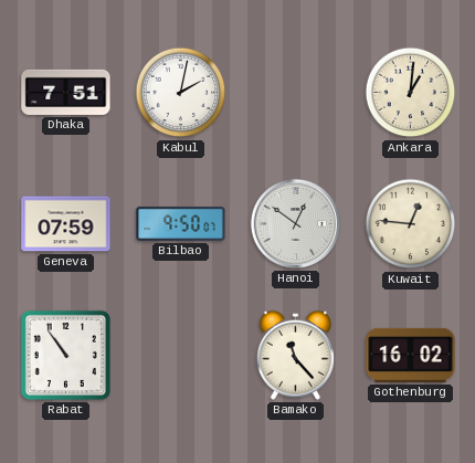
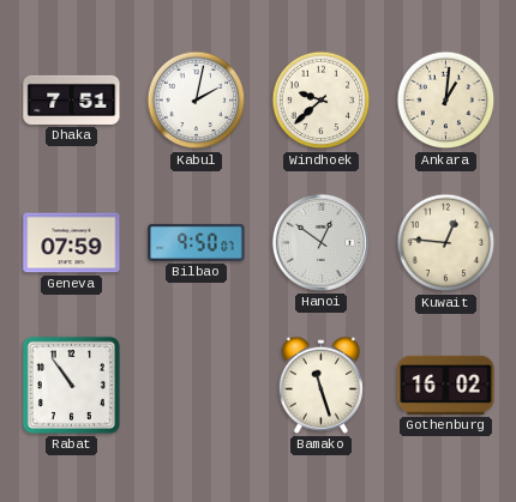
Windhoek: none -> 9:38
Bamako: 11:23 -> 11:27
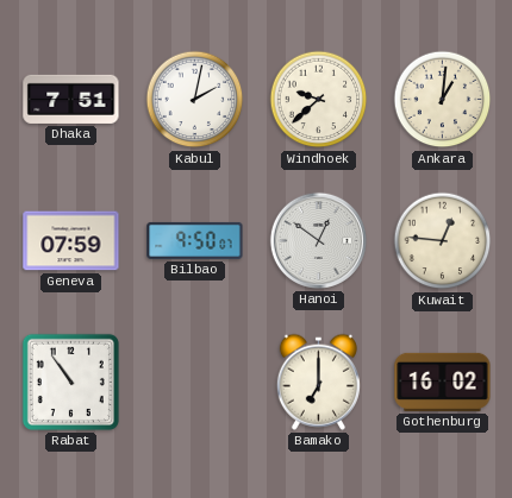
Bamako: 11:27 -> 7:00
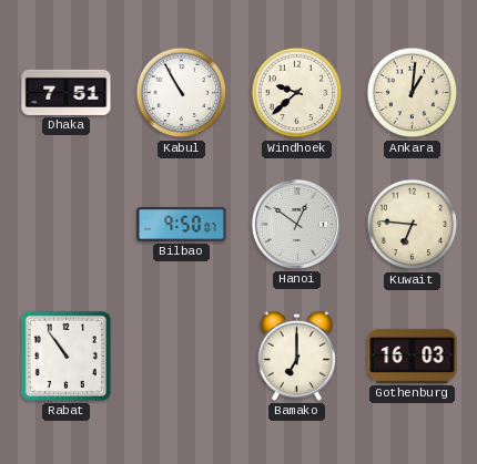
Kabul: 2:02 -> 10:55
Geneva: 07:59 -> none
Kuwait: 12:46 -> 6:46
Gothenburg: 16:02 -> 16:03
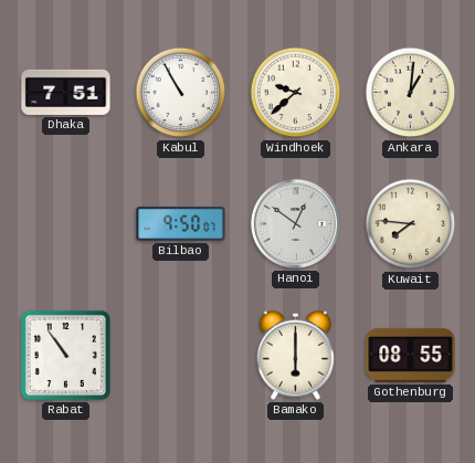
Kuwait: 6:46 -> 7:46
Bamako: 7:00 -> 6:00
Gothenburg: 16:03 -> 08:55
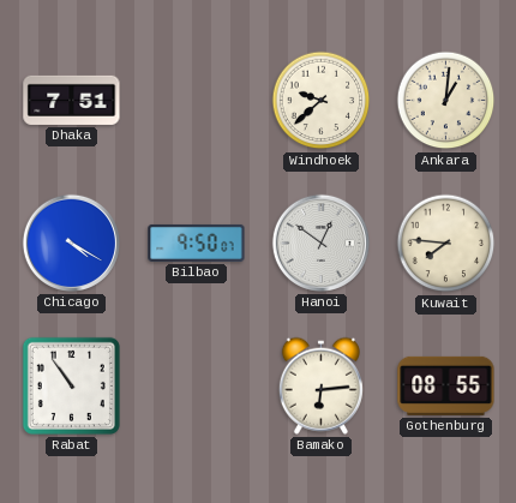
Kabul: 10:55 -> none
Chicago: none -> 4:20
Bamako: 6:00 -> 6:14
